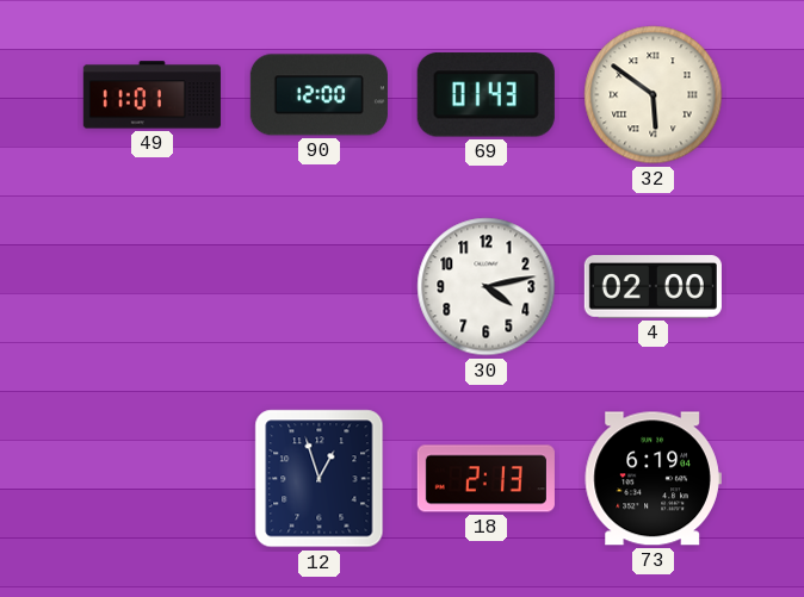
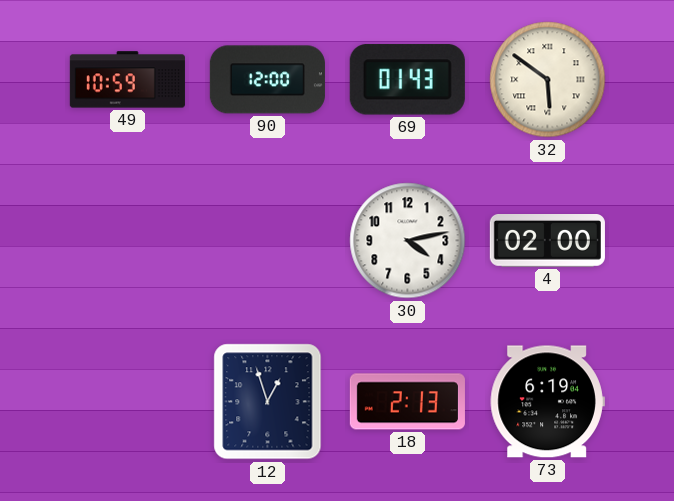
49: 11:01 -> 10:59
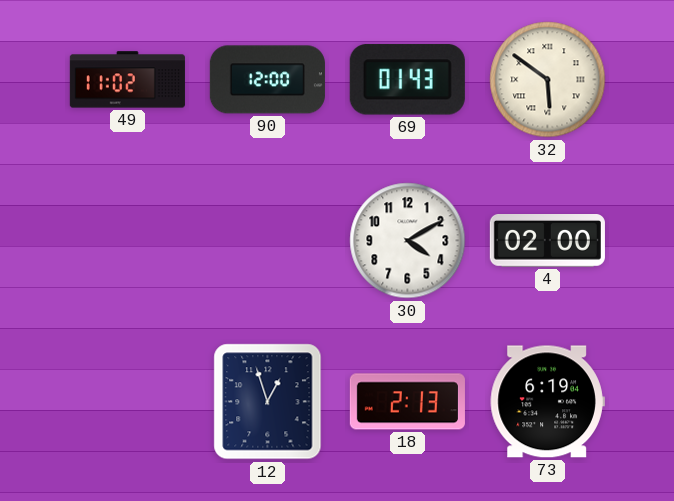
49: 10:59 -> 11:02
30: 4:13 -> 4:10
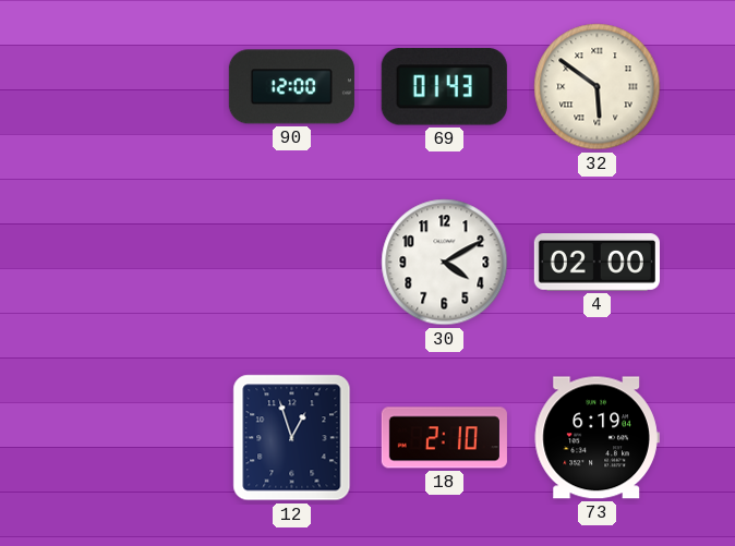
49: 11:02 -> none
18: 2:13 -> 2:10
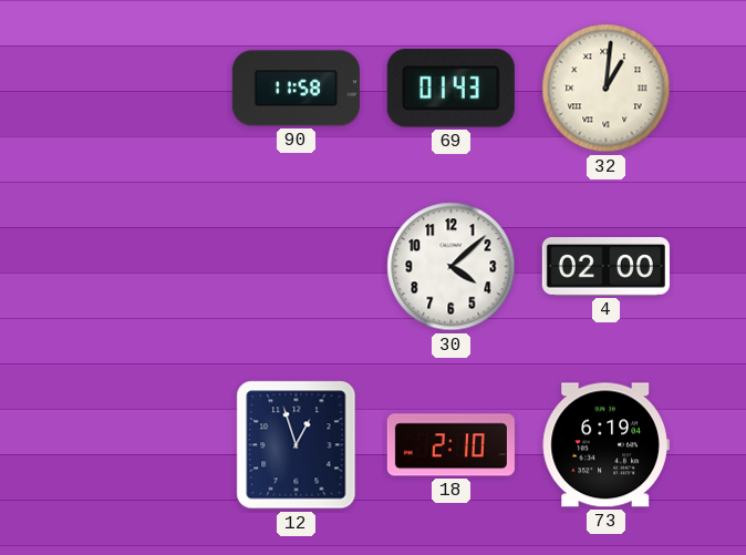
90: 12:00 -> 11:58
32: 5:51 -> 1:01
30: 4:10 -> 4:08
